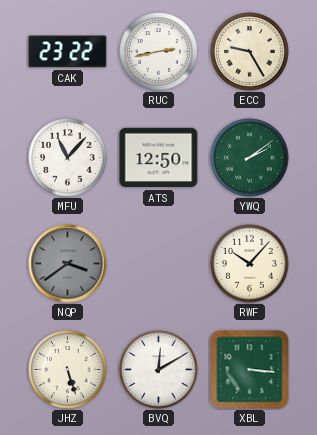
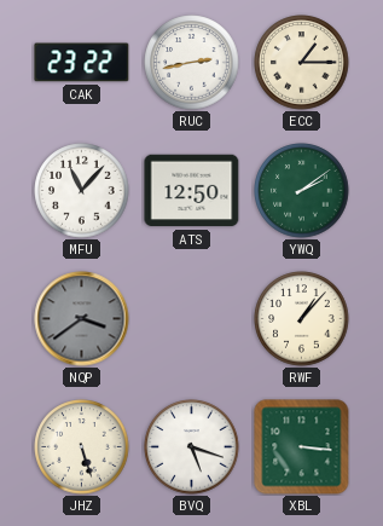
ECC: 9:25 -> 1:15
RWF: 10:07 -> 1:07
BVQ: 12:10 -> 5:18
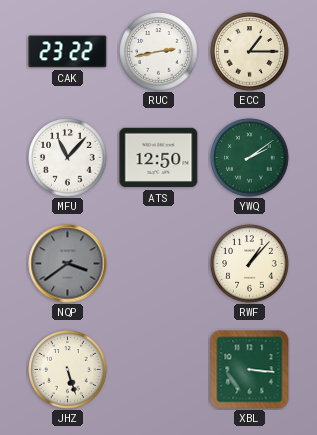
BVQ: 5:18 -> none
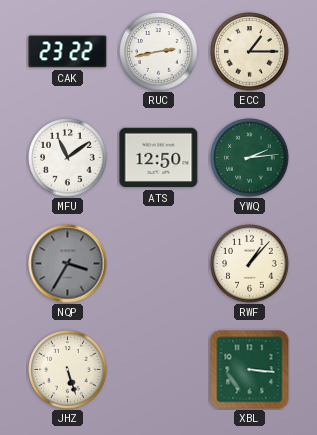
MFU: 11:07 -> 11:09
YWQ: 2:09 -> 2:14
NQP: 3:39 -> 3:35
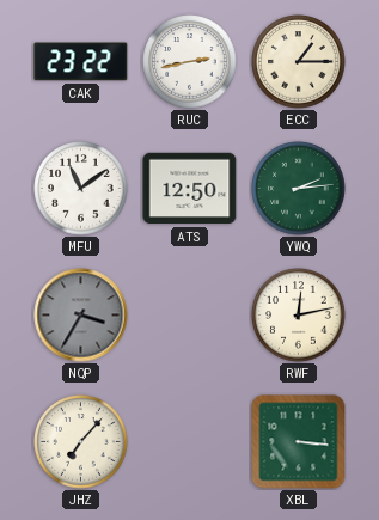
RWF: 1:07 -> 12:13
JHZ: 5:27 -> 7:07
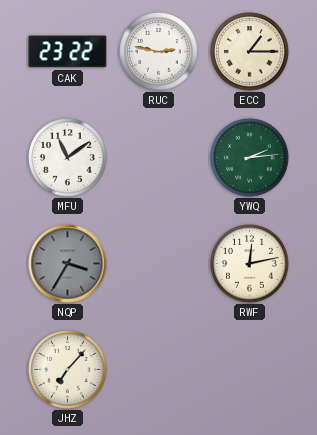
RUC: 2:43 -> 2:47
ATS: 12:50 -> none
XBL: 3:16 -> none
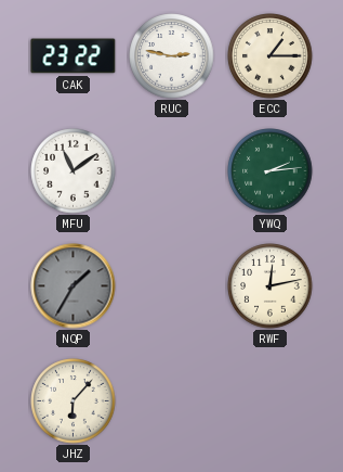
NQP: 3:35 -> 1:35
JHZ: 7:07 -> 6:07
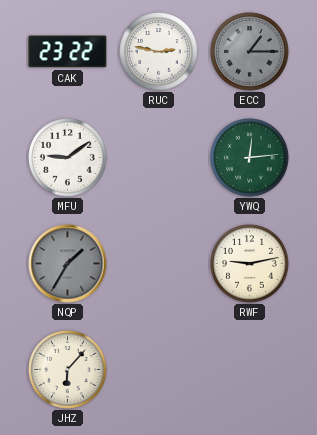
ECC dial: cream -> grey
MFU: 11:09 -> 9:09
YWQ: 2:14 -> 12:14
RWF: 12:13 -> 9:13
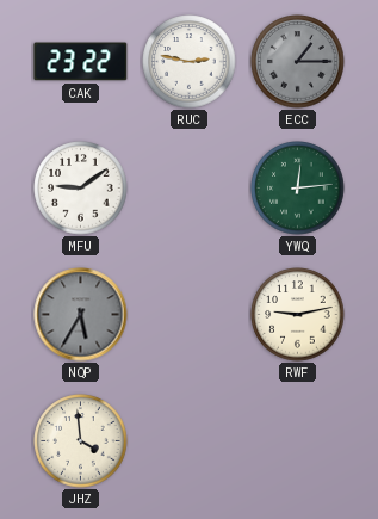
NQP: 1:35 -> 5:35
JHZ: 6:07 -> 3:59
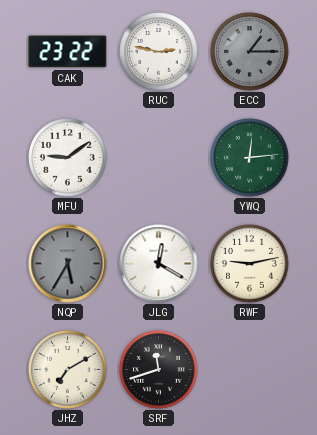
JLG: none -> 12:20
JHZ: 3:59 -> 7:10
SRF: none -> 11:42
